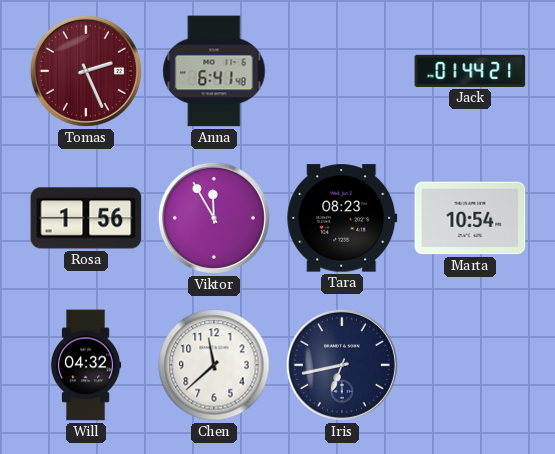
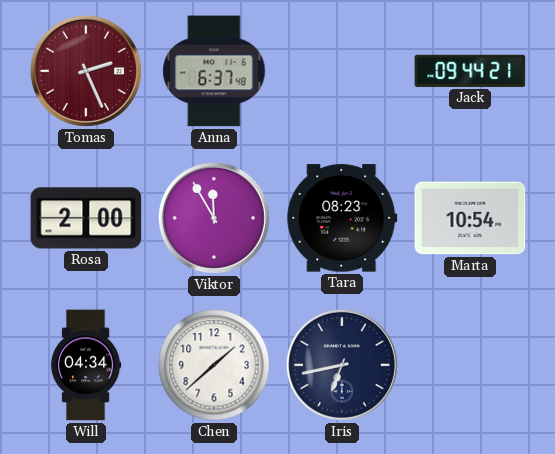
Anna: 6:41 -> 6:37
Jack: 01:44 -> 09:44
Rosa: 1:56 -> 2:00
Will: 04:32 -> 04:34
Chen: 11:38 -> 1:38
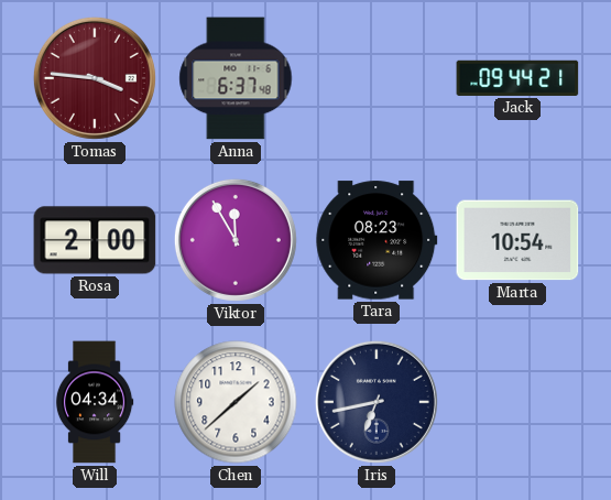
Tomas: 2:26 -> 3:46
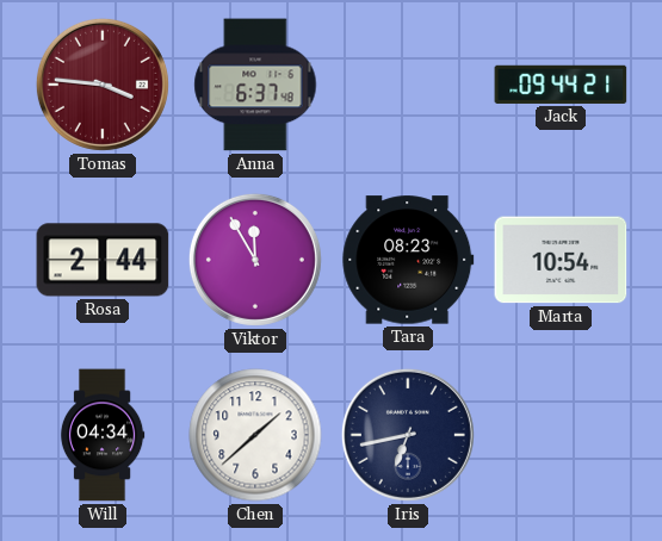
Rosa: 2:00 -> 2:44
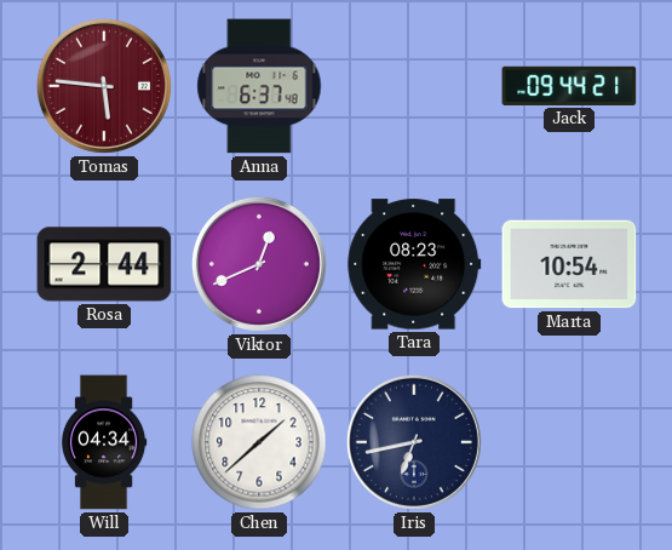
Tomas: 3:46 -> 5:46
Viktor: 11:55 -> 12:41
